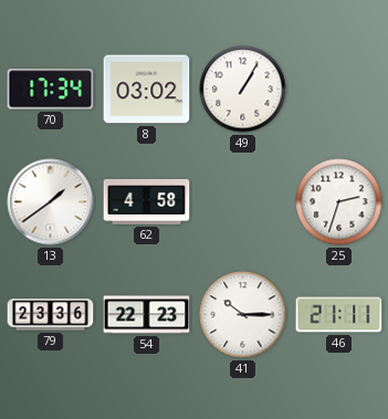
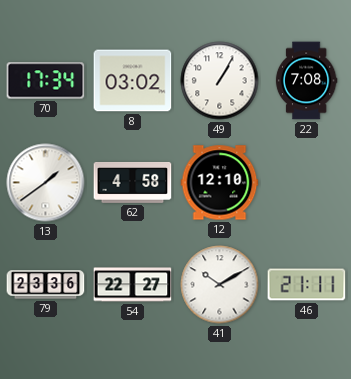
22: none -> 7:08
12: none -> 12:10
25: 2:33 -> none
54: 22:23 -> 22:27
41: 10:15 -> 10:10
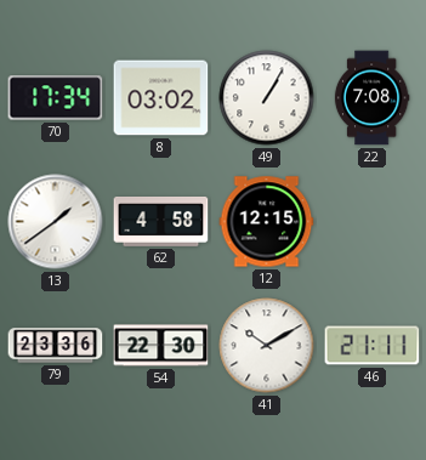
12: 12:10 -> 12:15
54: 22:27 -> 22:30
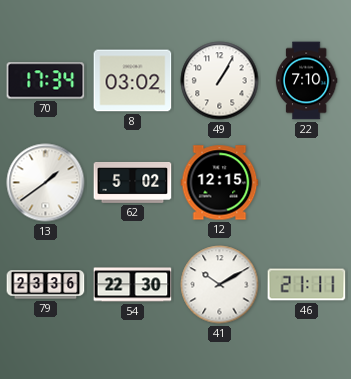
22: 7:08 -> 7:10
62: 4:58 -> 5:02
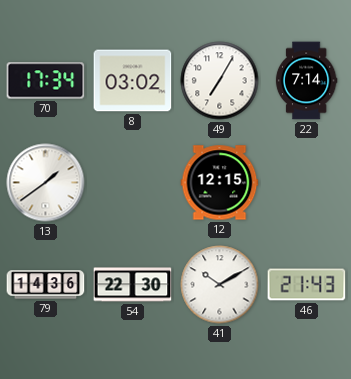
49: 1:05 -> 7:05
22: 7:10 -> 7:14
62: 5:02 -> none
79: 23:36 -> 14:36
46: 21:11 -> 21:43
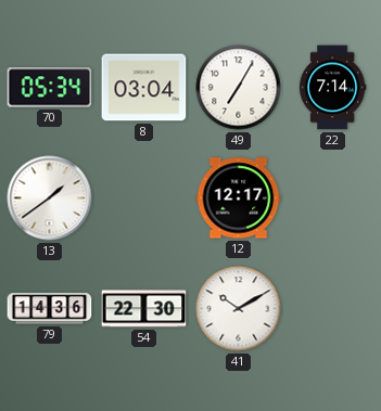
70: 17:34 -> 05:34
8: 03:02 -> 03:04
12: 12:15 -> 12:17
46: 21:43 -> none
